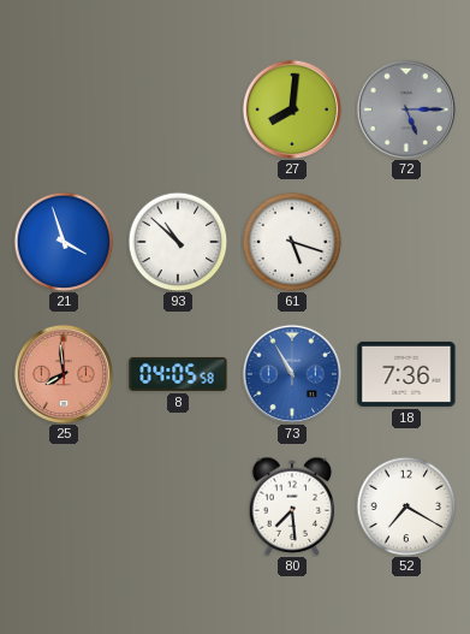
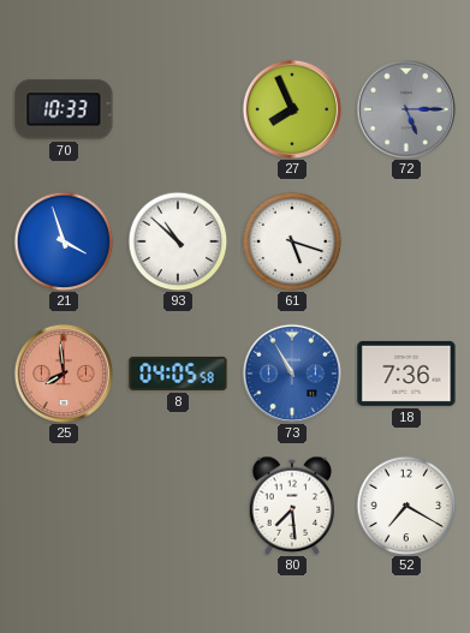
70: none -> 10:33
27: 8:01 -> 7:56
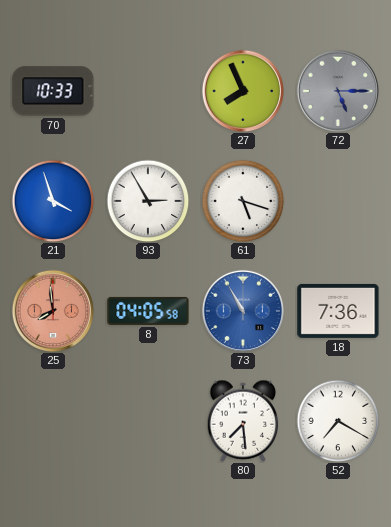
93: 10:52 -> 2:55
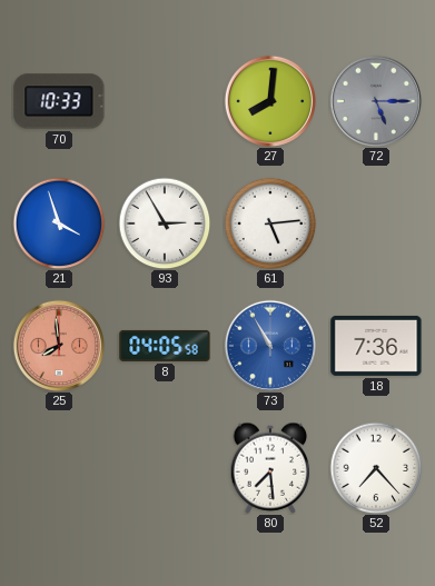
27: 7:56 -> 8:01
61: 5:18 -> 5:14
52: 7:20 -> 7:23
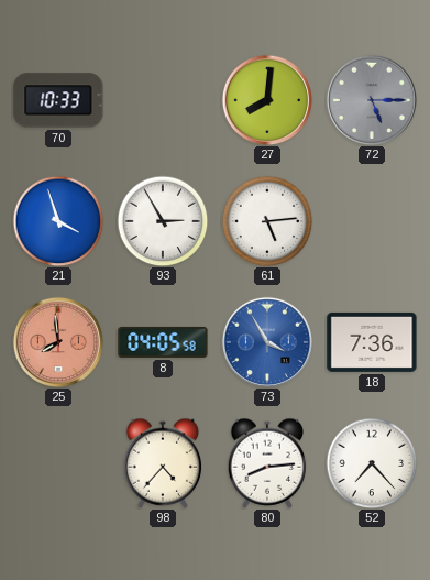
73: 10:55 -> 3:55
98: none -> 4:37
80: 7:29 -> 8:14
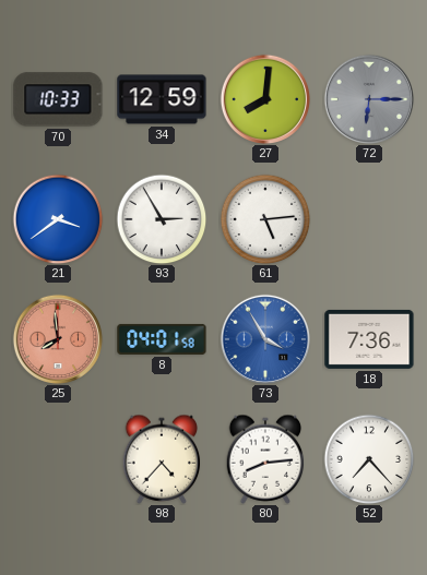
34: none -> 12:59
72: 5:15 -> 6:15
21: 3:57 -> 3:39
8: 04:05 -> 04:01
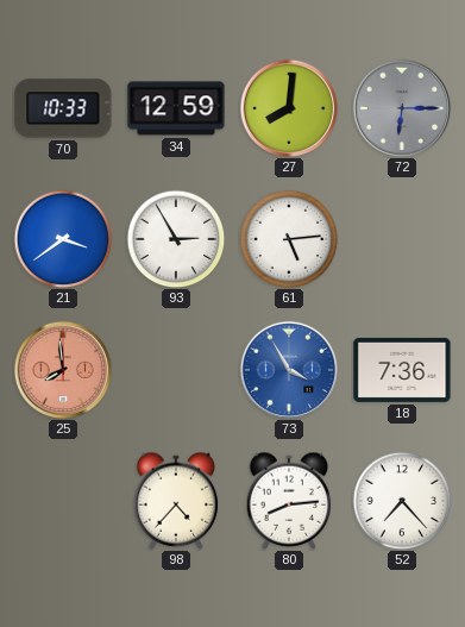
8: 04:01 -> none
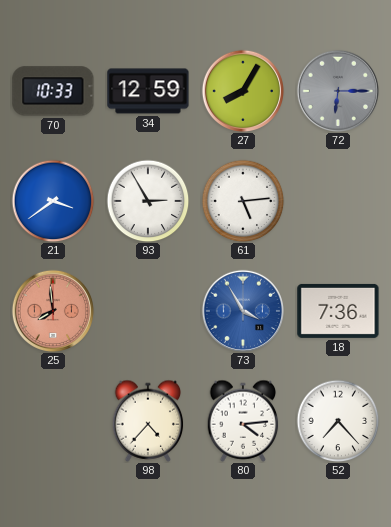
27: 8:01 -> 8:05
80: 8:14 -> 4:14
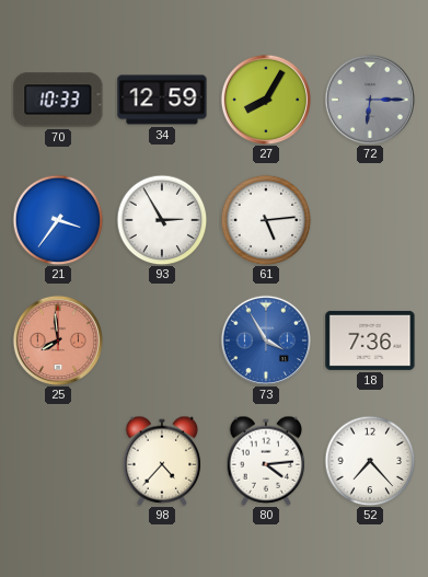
21: 3:39 -> 3:36
